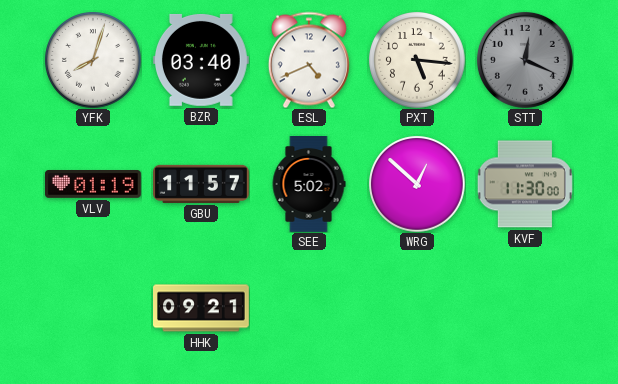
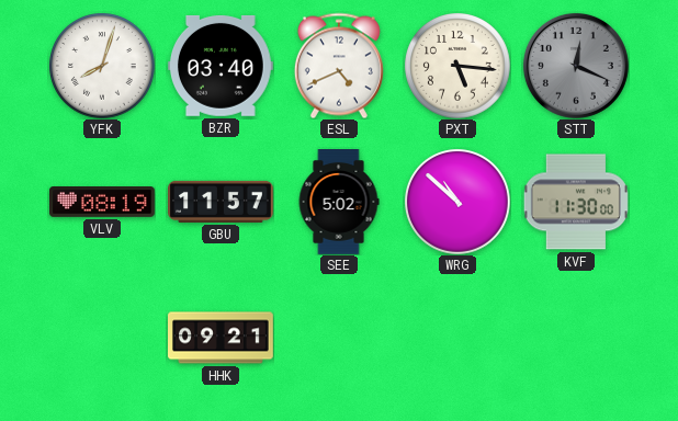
VLV: 01:19 -> 08:19
WRG: 12:52 -> 10:52
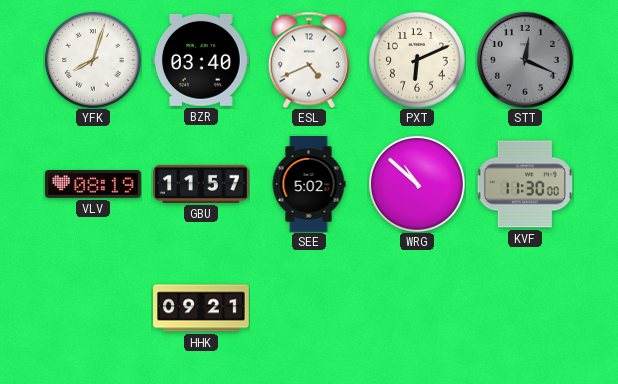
PXT: 5:16 -> 6:11
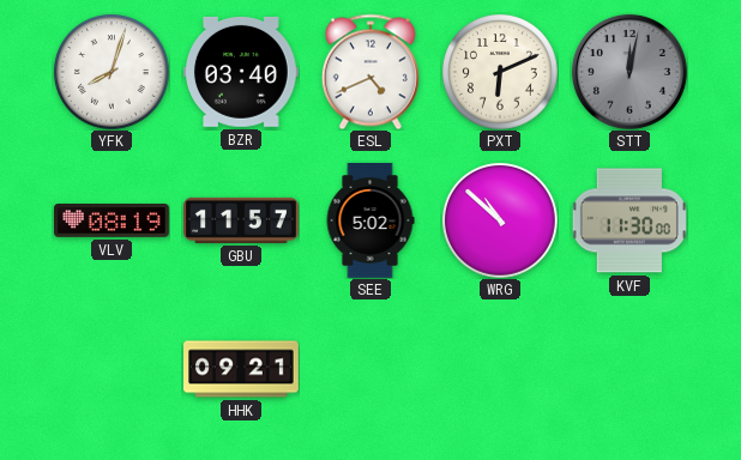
STT: 12:19 -> 12:02
